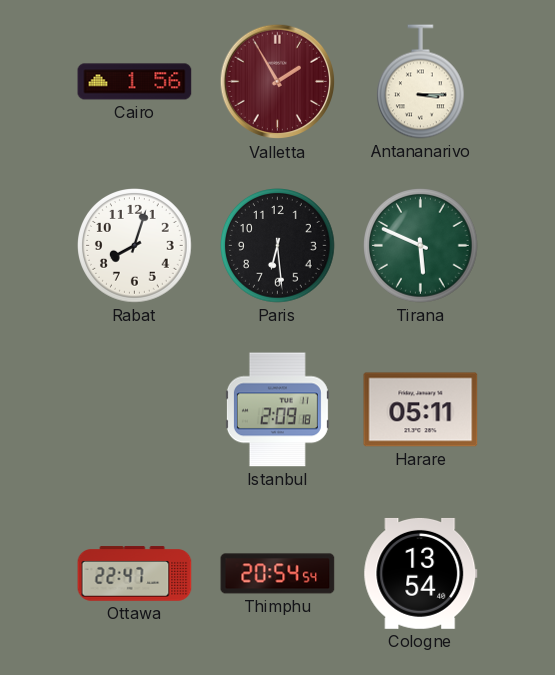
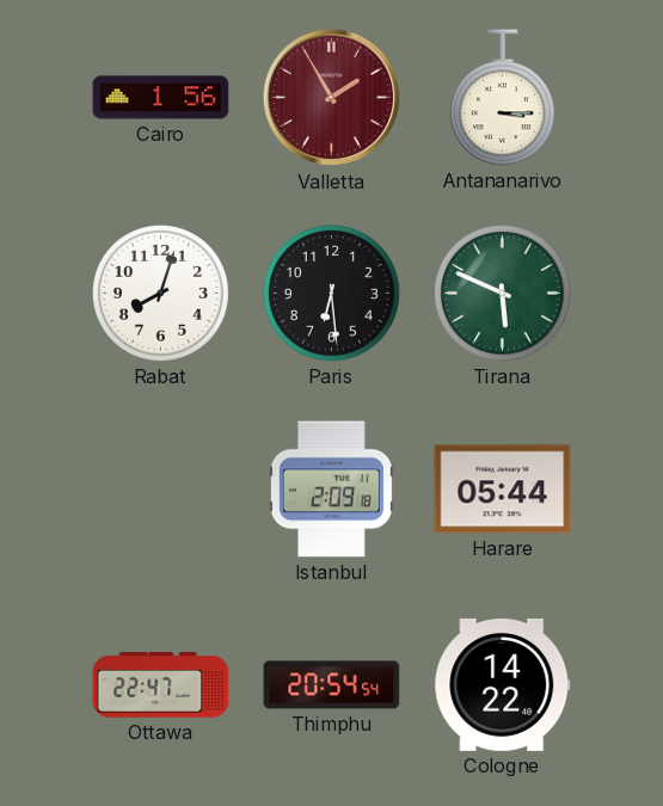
Harare: 05:11 -> 05:44
Cologne: 13:54 -> 14:22
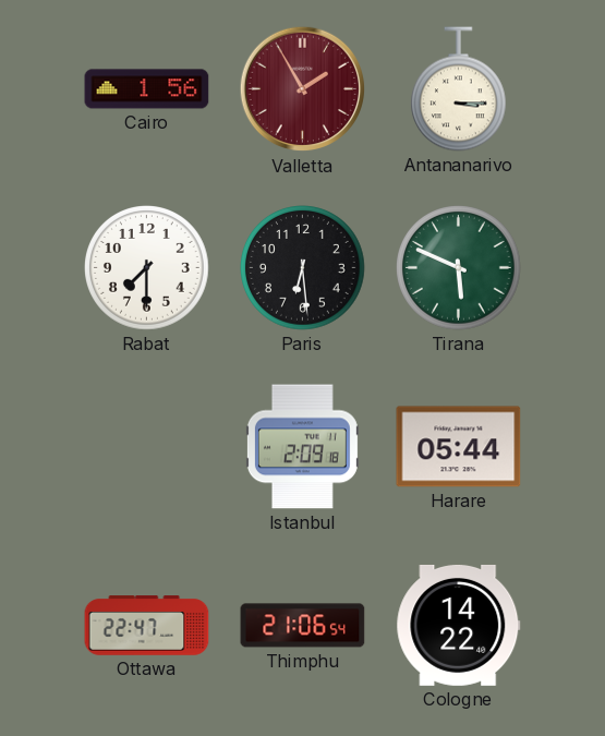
Rabat: 8:03 -> 7:30
Thimphu: 20:54 -> 21:06
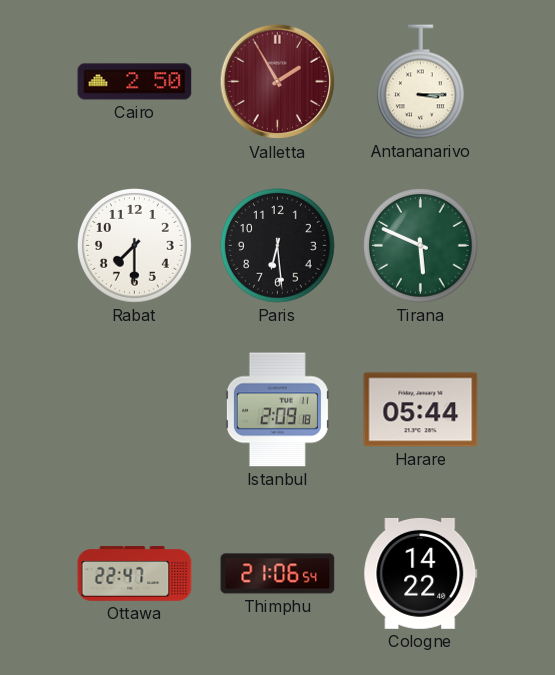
Cairo: 1:56 -> 2:50
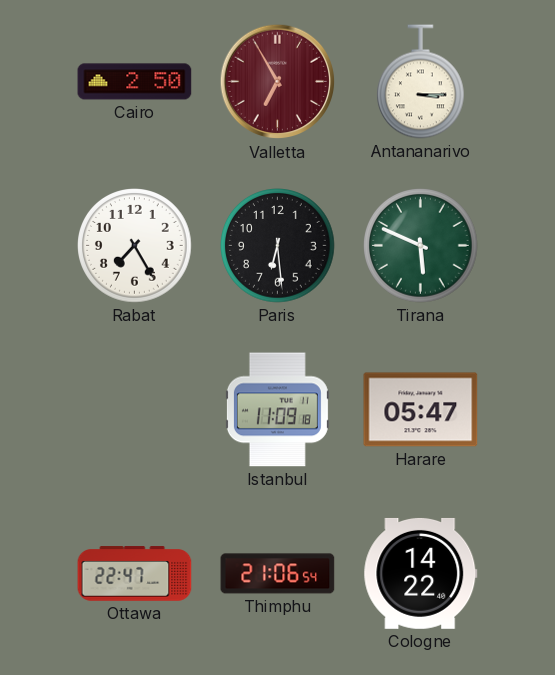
Valletta: 1:55 -> 6:55
Rabat: 7:30 -> 7:25
Istanbul: 2:09 -> 11:09
Harare: 05:44 -> 05:47
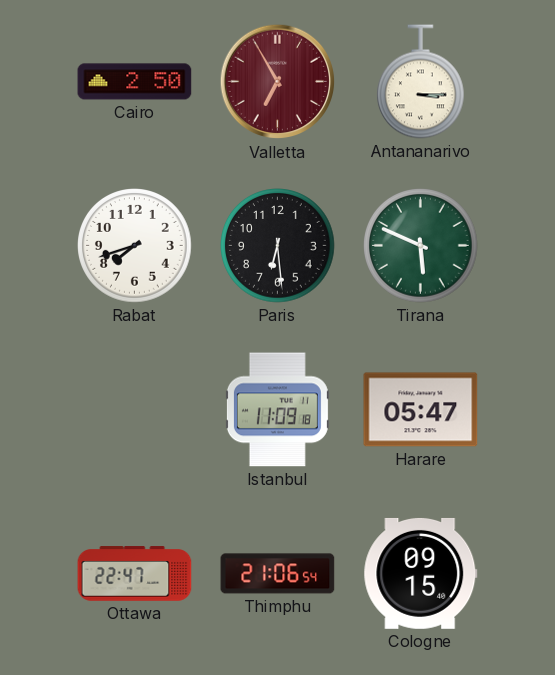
Rabat: 7:25 -> 7:42
Cologne: 14:22 -> 09:15
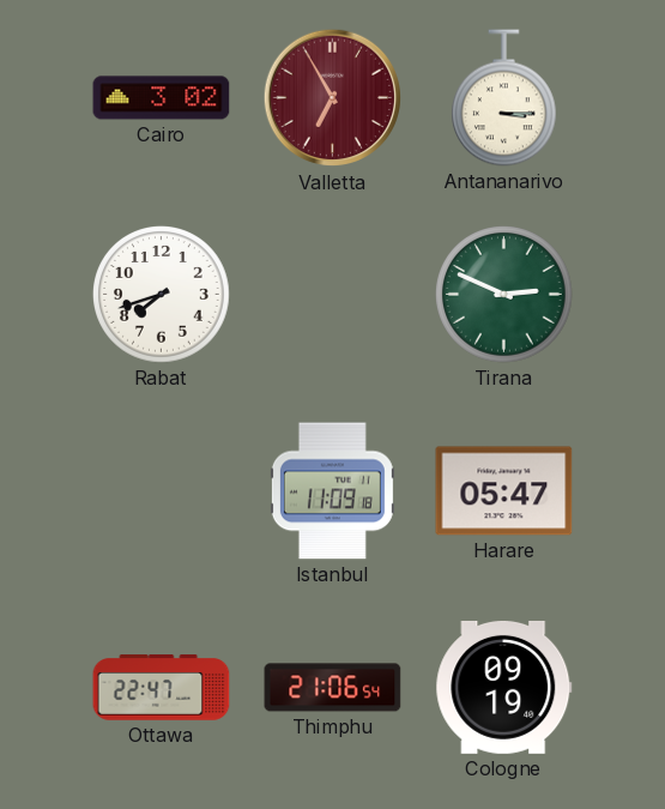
Cairo: 2:50 -> 3:02
Paris: 6:29 -> none
Tirana: 5:49 -> 2:49
Cologne: 09:15 -> 09:19
